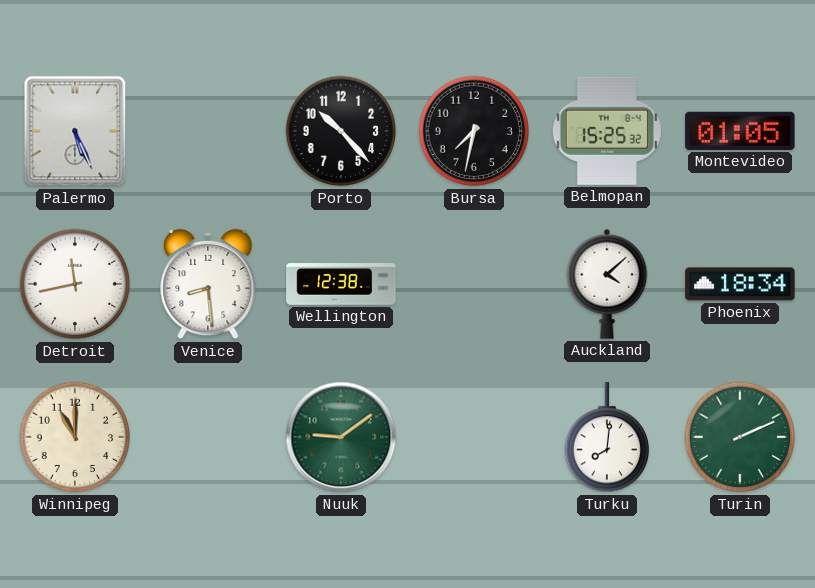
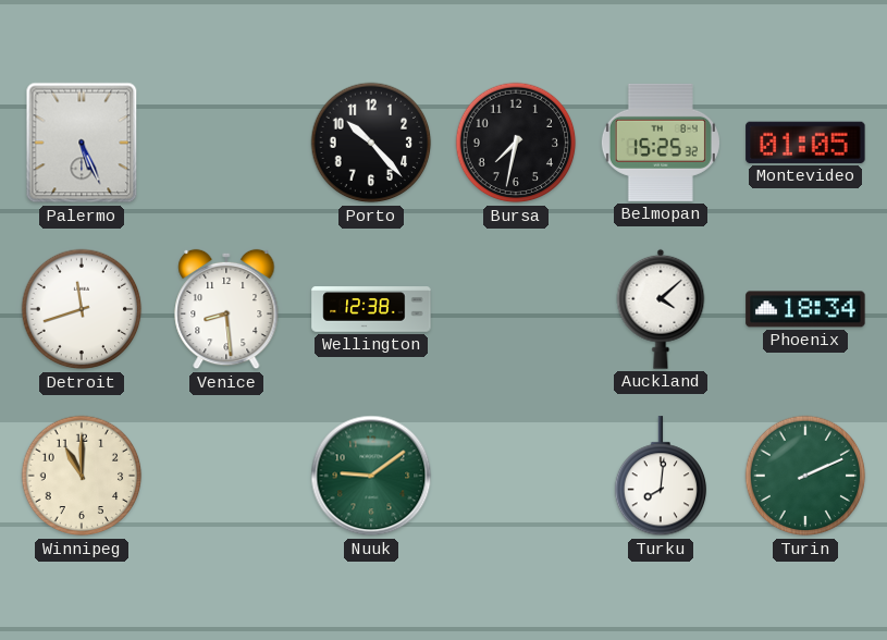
Detroit: 11:43 -> 11:42
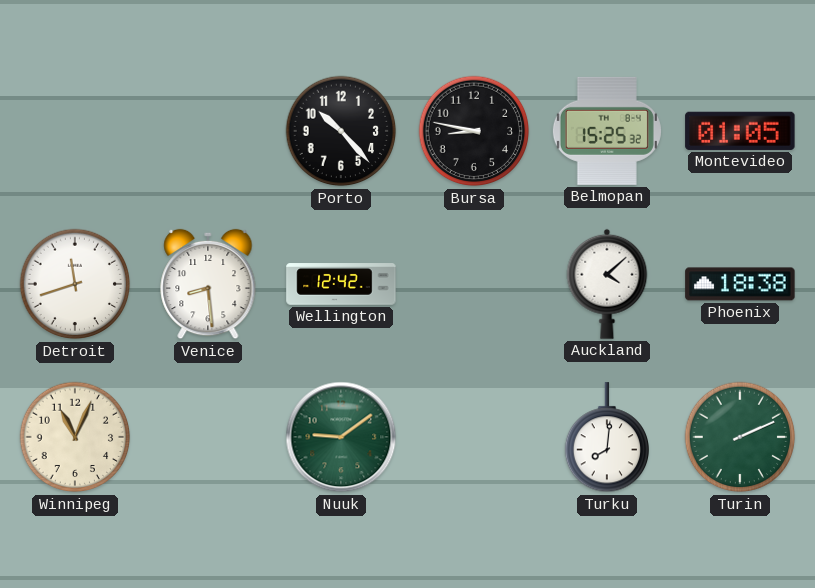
Palermo: 5:26 -> none
Bursa: 7:32 -> 8:47
Wellington: 12:38 -> 12:42
Phoenix: 18:34 -> 18:38
Winnipeg: 11:00 -> 11:04
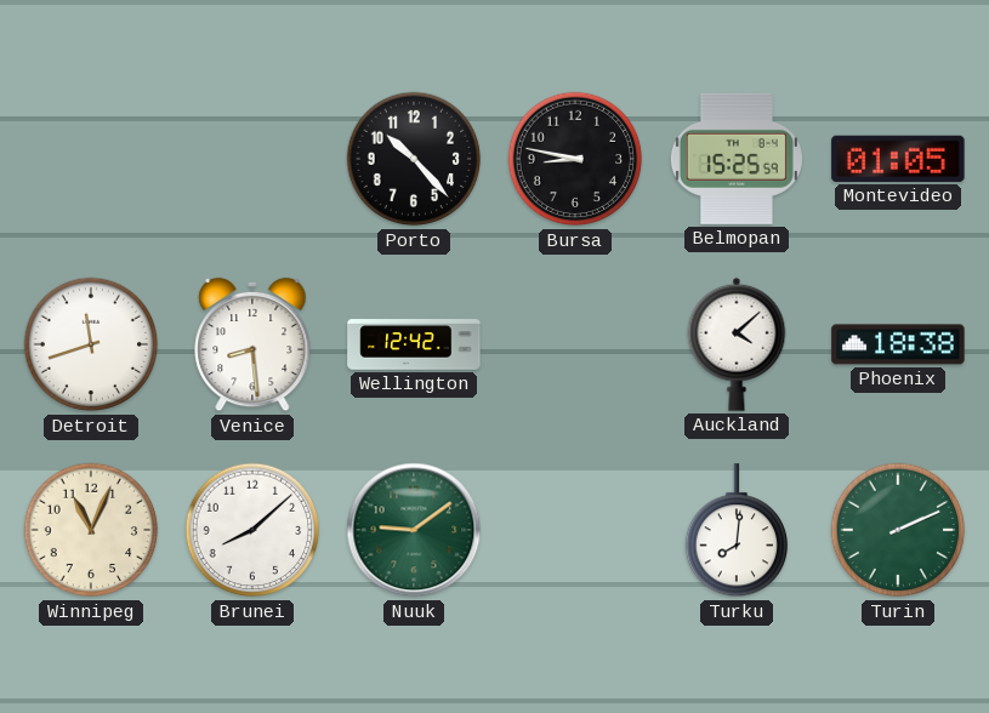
Belmopan: 15:25:32 -> 15:25:59
Brunei: none -> 8:08
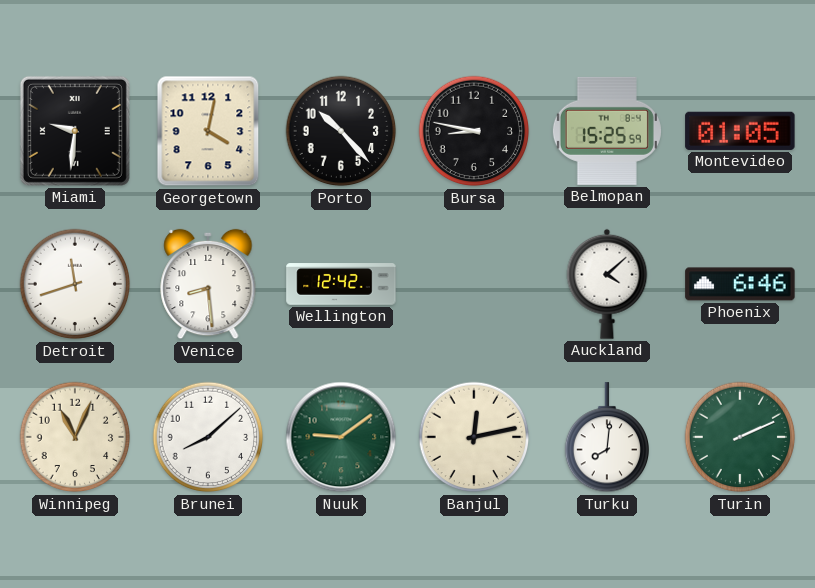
Miami: none -> 9:31
Georgetown: none -> 4:02
Phoenix: 18:38 -> 6:46
Banjul: none -> 12:13
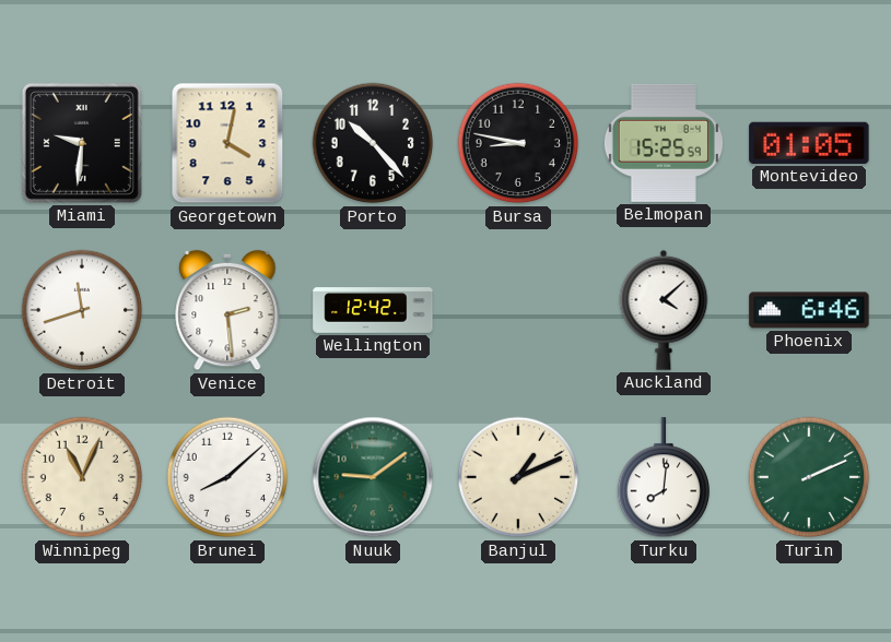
Venice: 8:29 -> 2:29
Banjul: 12:13 -> 1:11
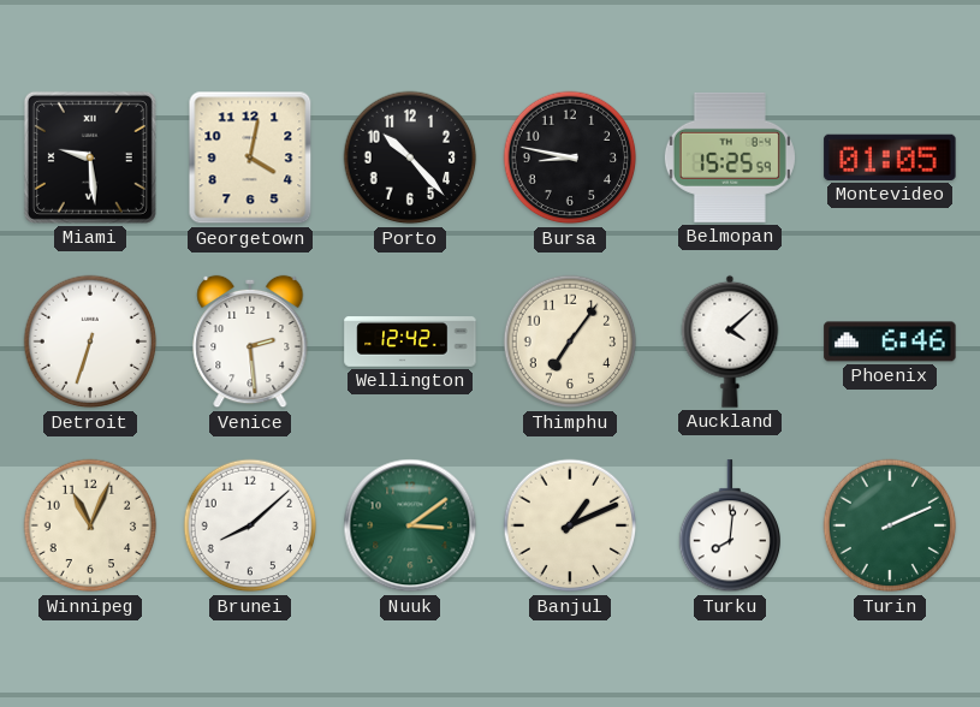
Miami: 9:31 -> 9:29
Detroit: 11:42 -> 6:33
Thimphu: none -> 7:06
Nuuk: 9:09 -> 3:09
